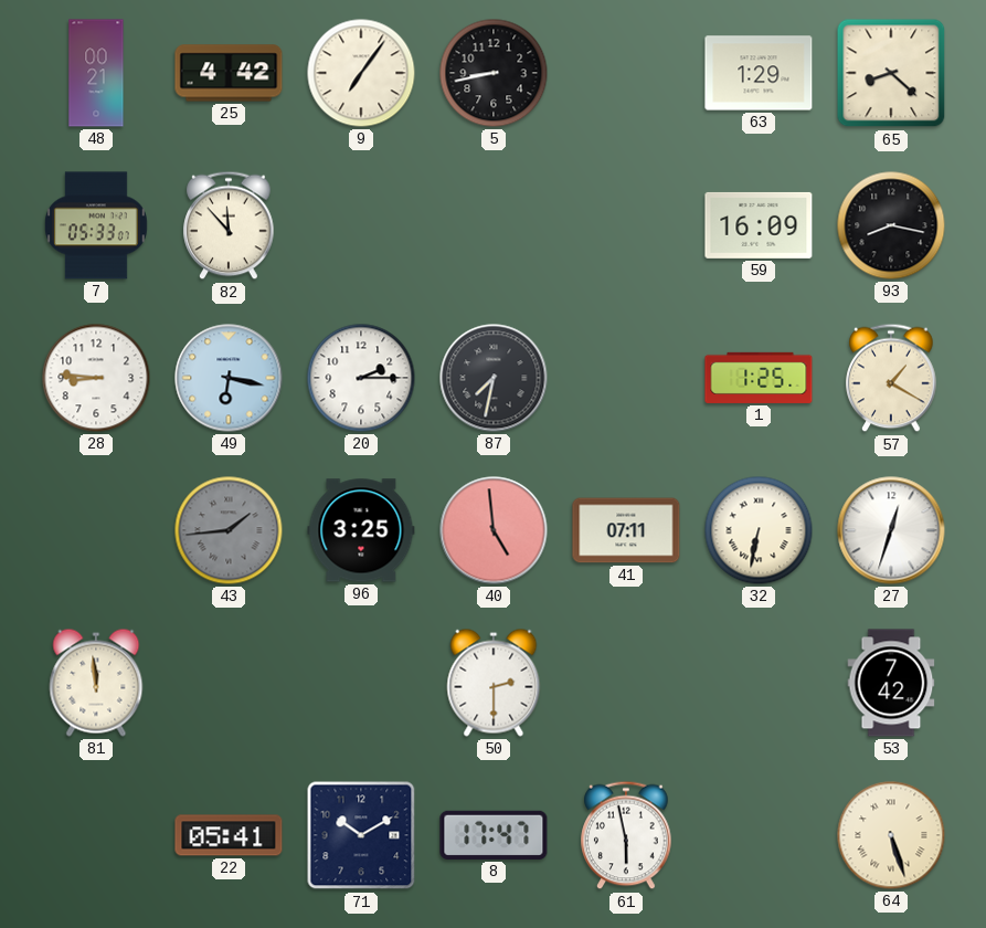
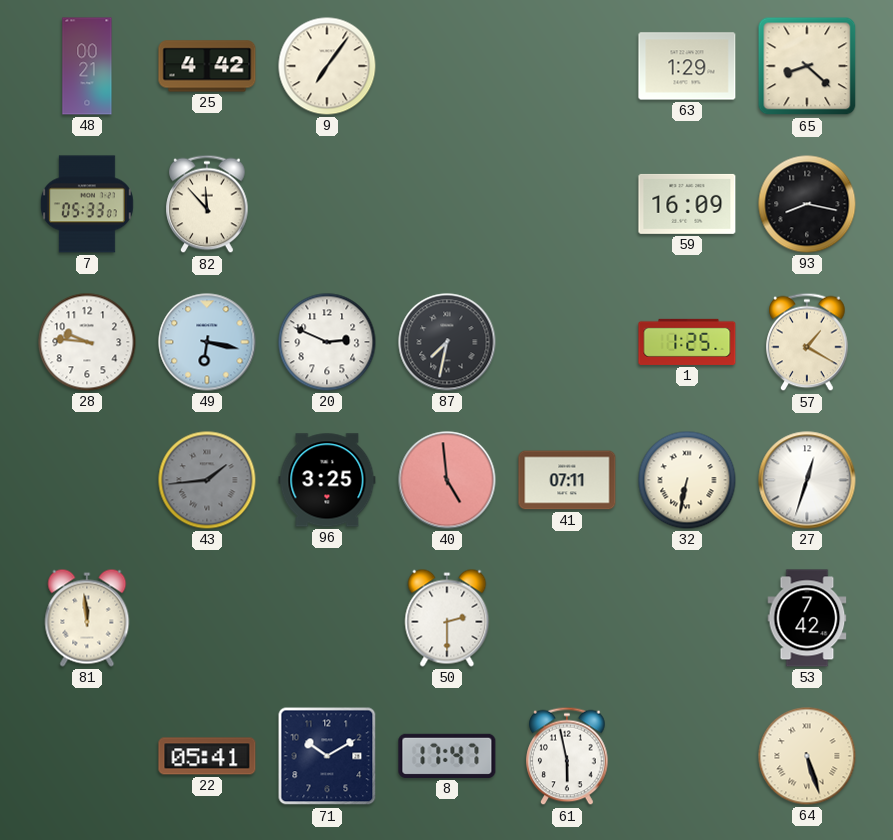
5: 8:43 -> none
28: 8:46 -> 9:46
20: 2:15 -> 2:49
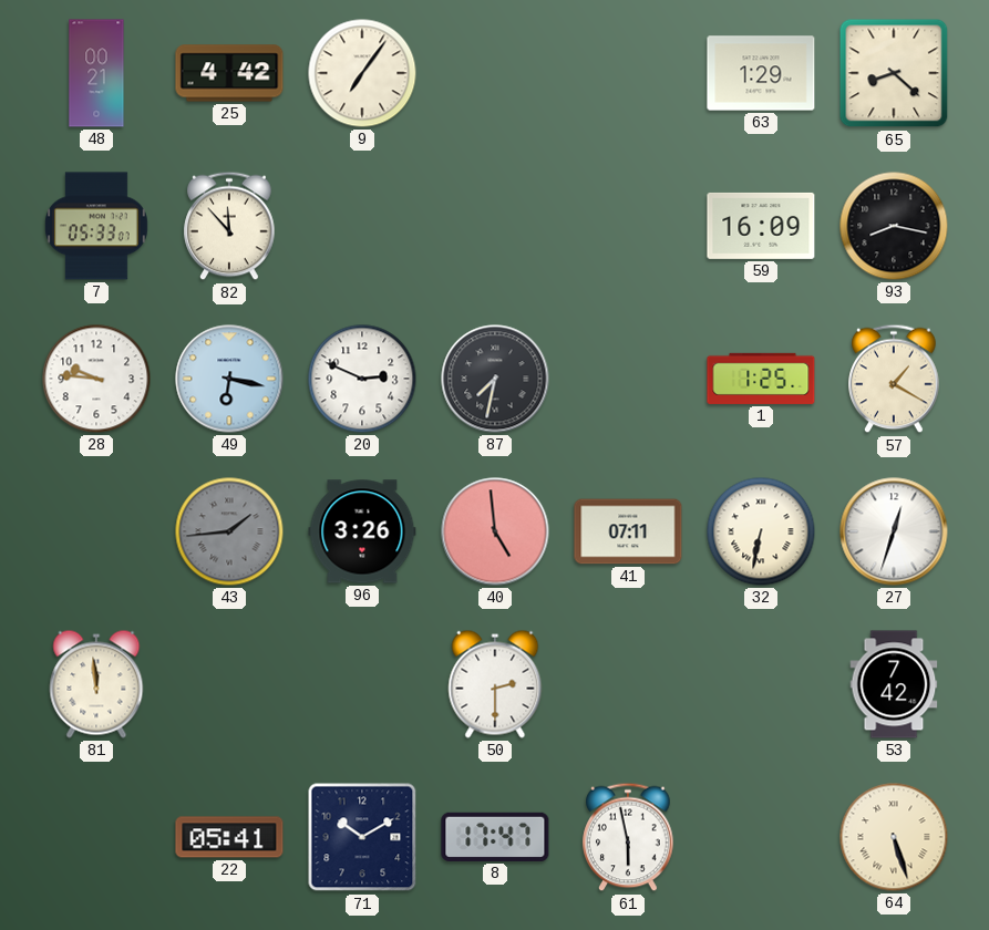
96: 3:25 -> 3:26
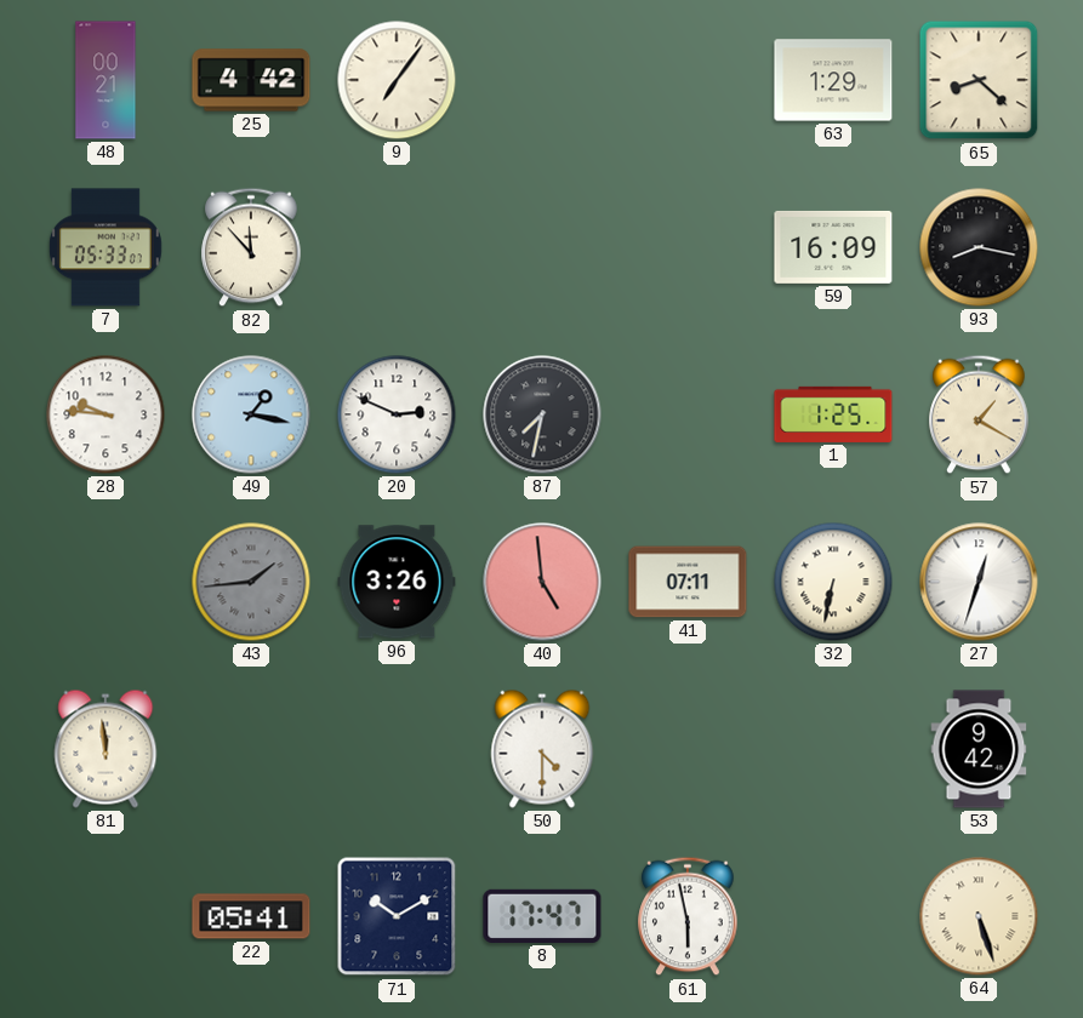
49: 6:17 -> 1:17
50: 2:30 -> 4:30
53: 7:42 -> 9:42
